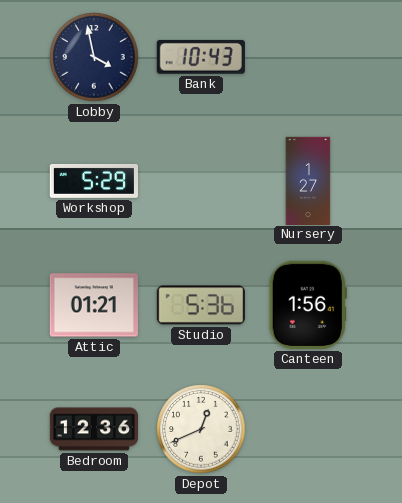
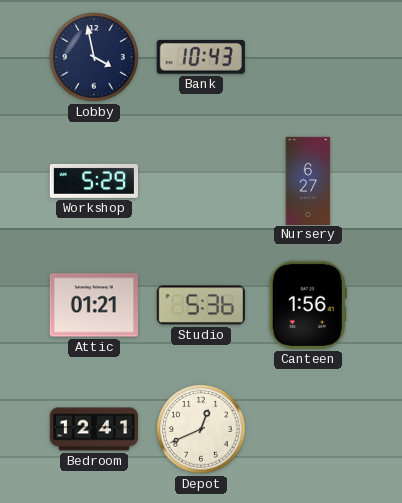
Nursery: 1:27 -> 6:27
Bedroom: 12:36 -> 12:41
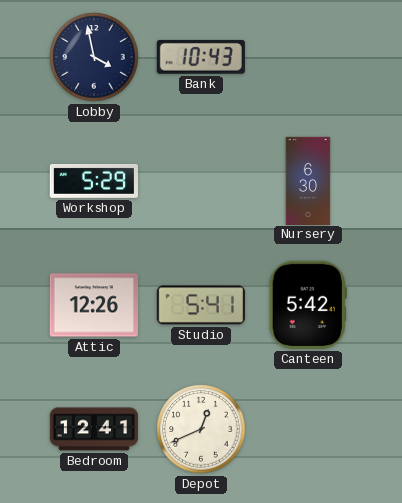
Nursery: 6:27 -> 6:30
Attic: 01:21 -> 12:26
Studio: 5:36 -> 5:41
Canteen: 1:56 -> 5:42
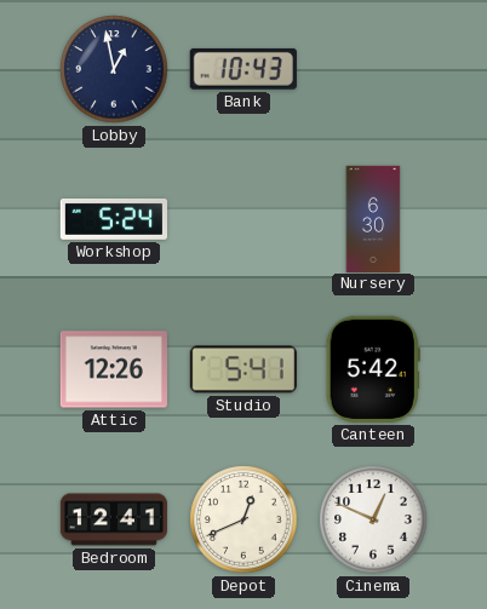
Lobby: 3:58 -> 12:58
Workshop: 5:29 -> 5:24
Cinema: none -> 12:49
